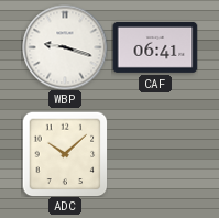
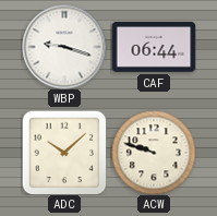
CAF: 06:41 -> 06:44
ACW: none -> 9:48
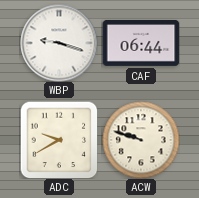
ADC: 10:08 -> 9:40
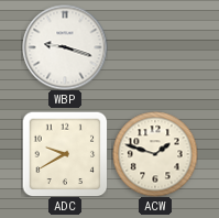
CAF: 06:44 -> none
ACW: 9:48 -> 1:48
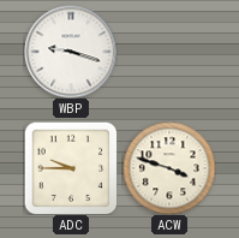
ADC: 9:40 -> 9:45
ACW: 1:48 -> 3:48
